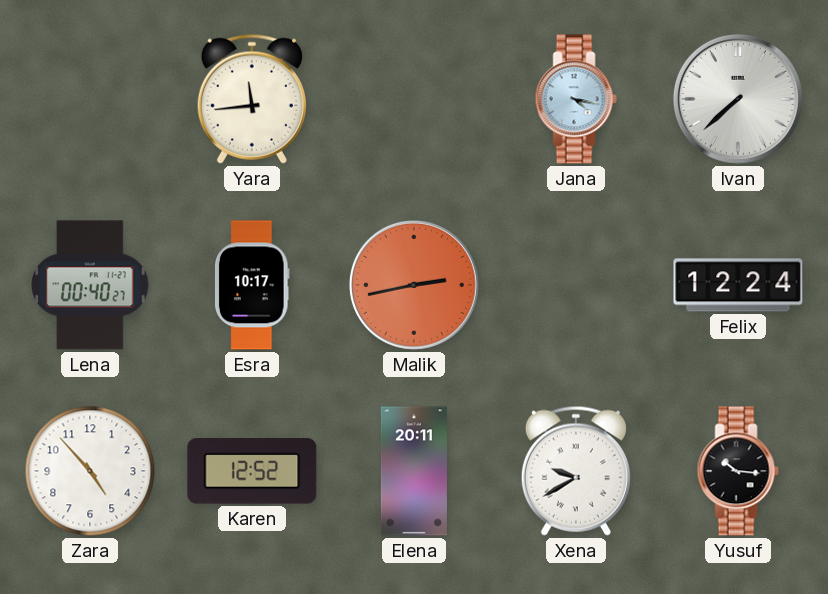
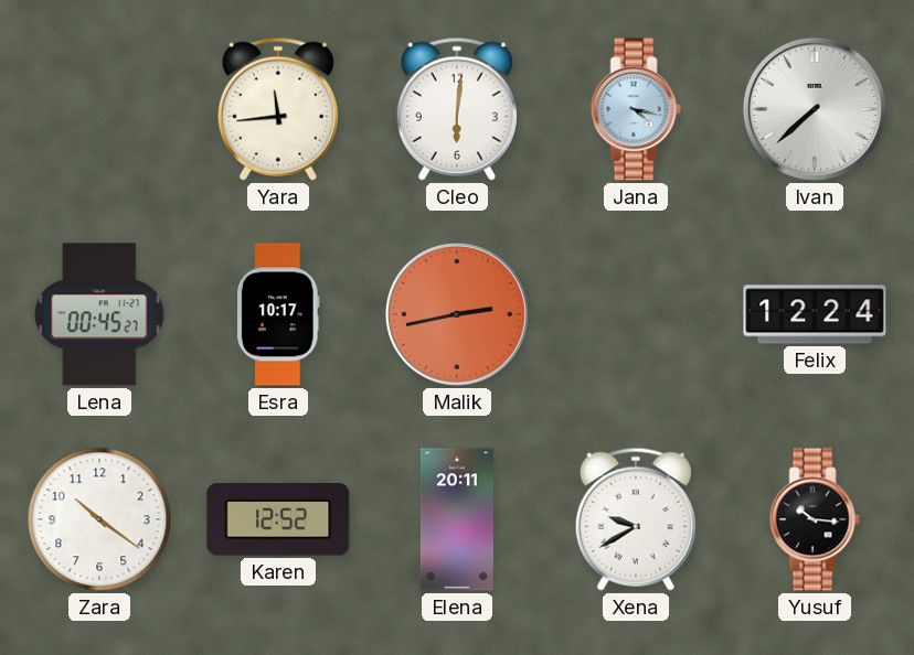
Cleo: none -> 6:01
Lena: 00:40 -> 00:45
Zara: 4:53 -> 10:21
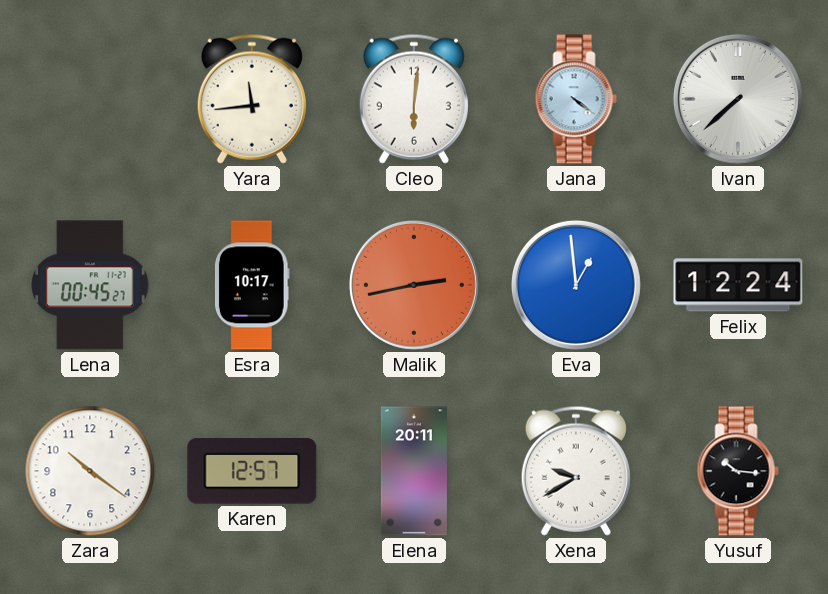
Jana: 4:17 -> 4:21
Eva: none -> 12:59
Karen: 12:52 -> 12:57
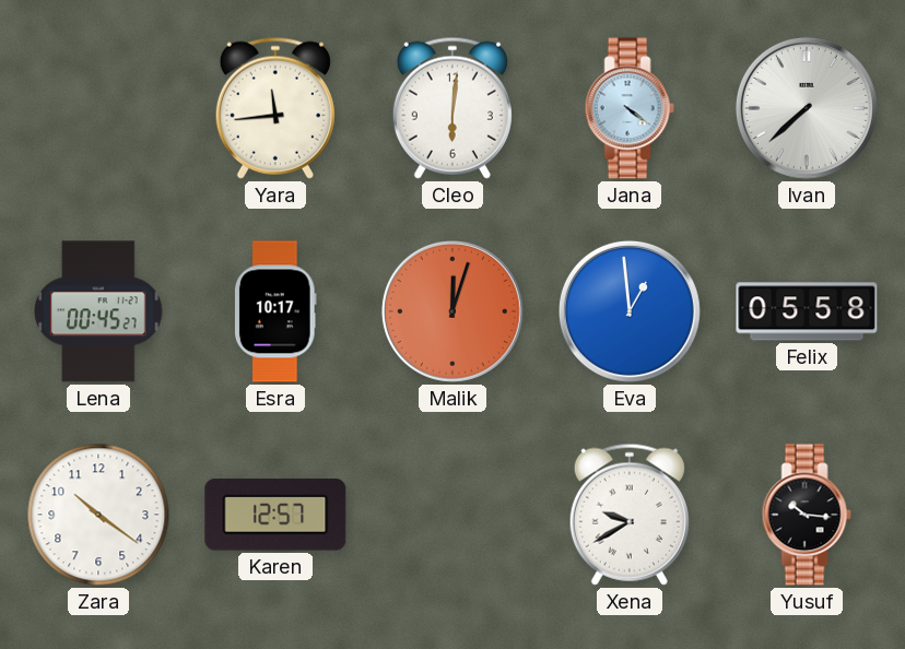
Malik: 2:43 -> 12:03
Felix: 12:24 -> 05:58
Elena: 20:11 -> none
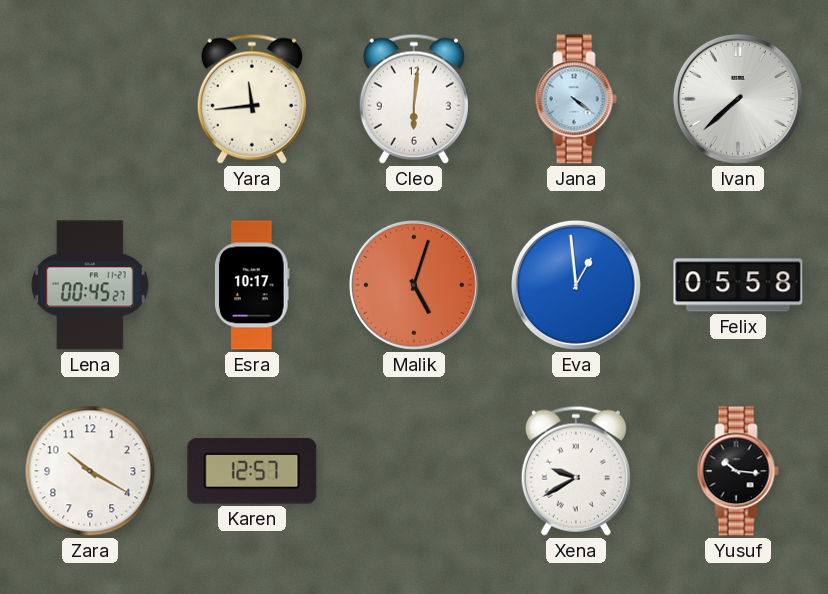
Malik: 12:03 -> 5:03
Zara: 10:21 -> 10:20
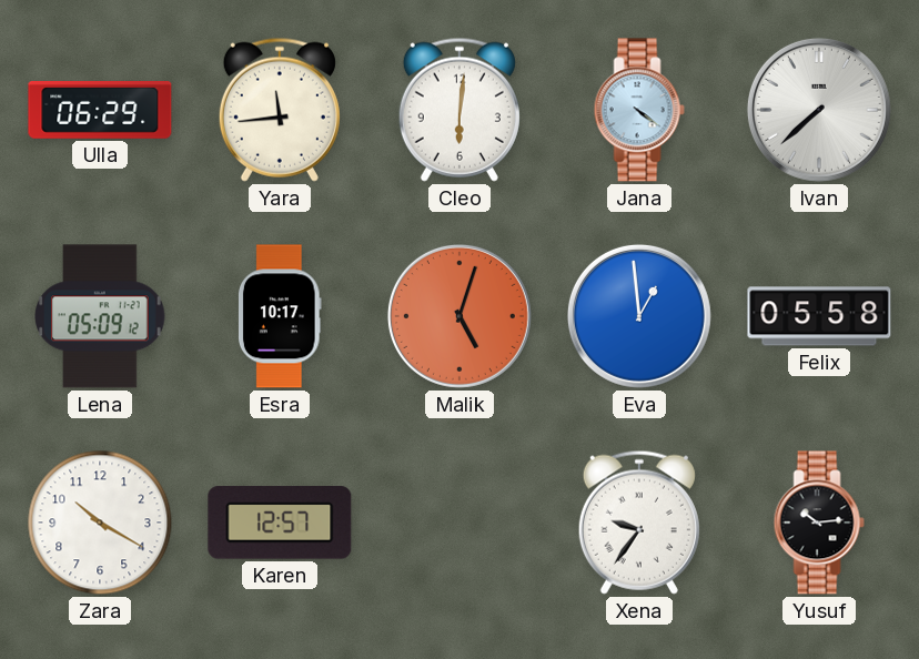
Ulla: none -> 06:29
Lena: 00:45 -> 05:09
Xena: 9:40 -> 9:36
Yusuf: 10:16 -> 10:14
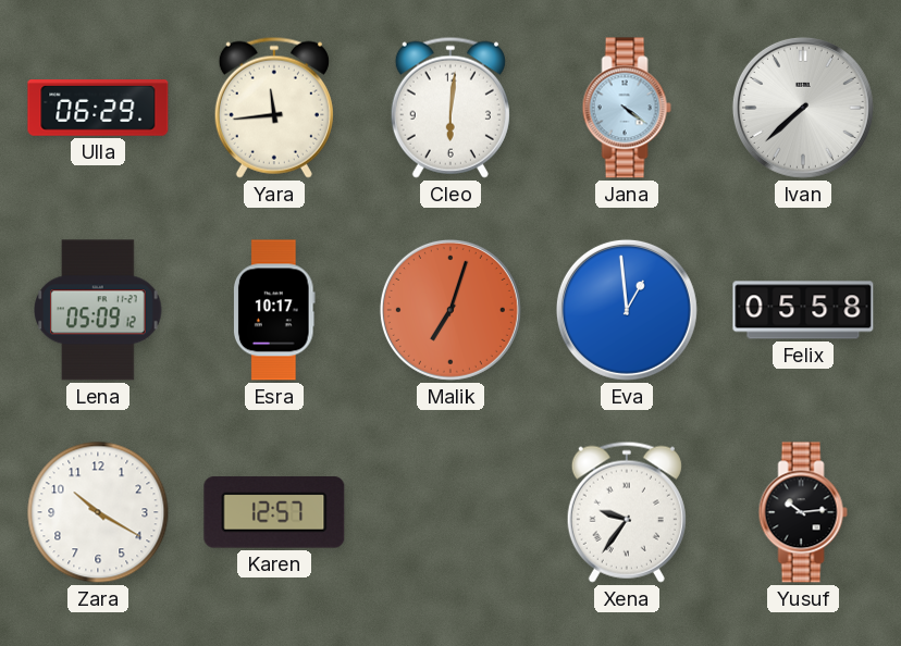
Malik: 5:03 -> 7:03
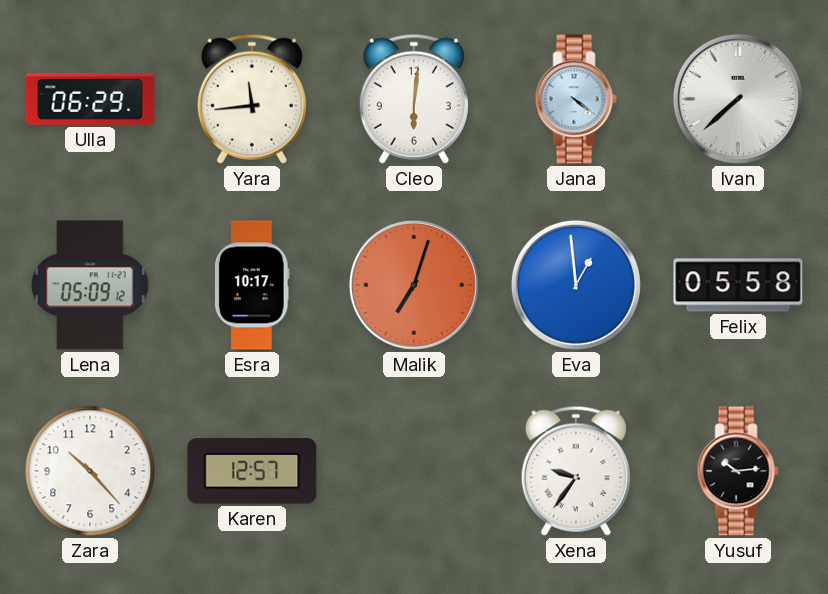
Zara: 10:20 -> 10:23
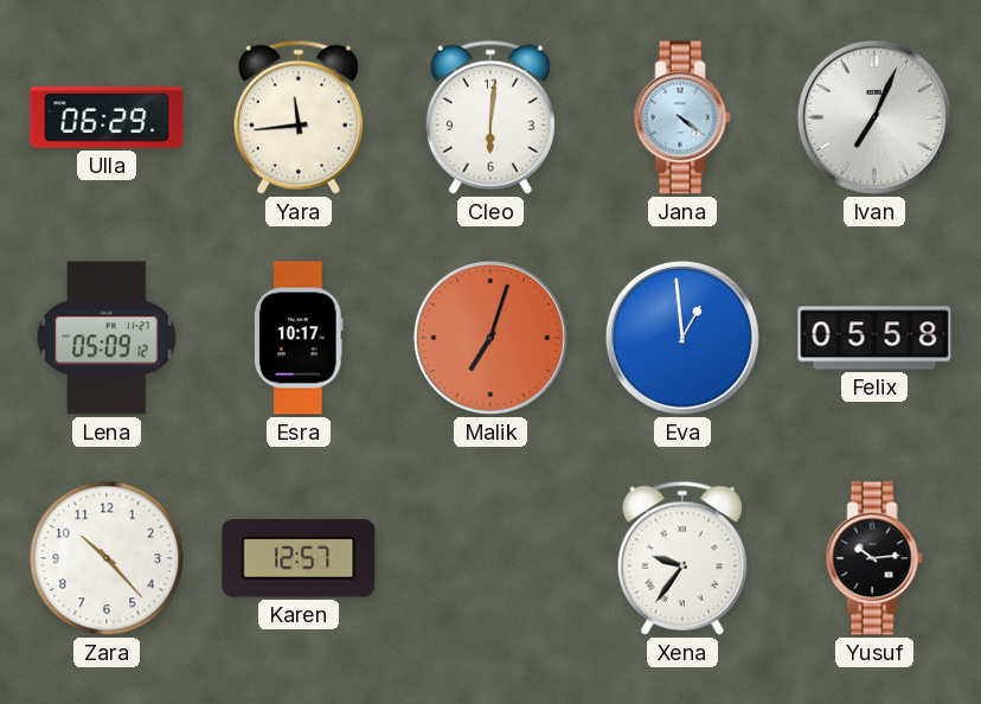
Ivan: 7:38 -> 7:04
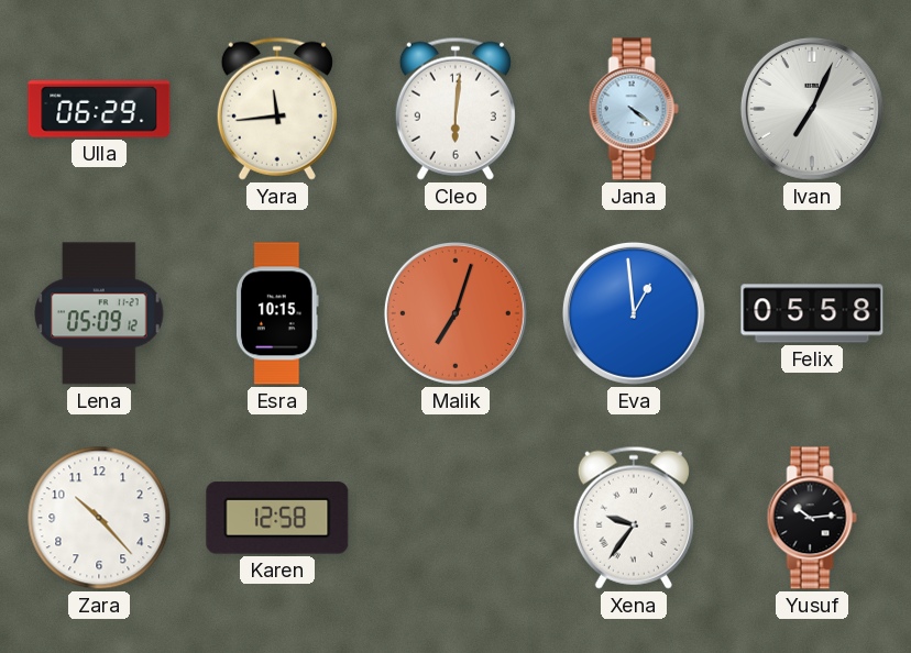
Esra: 10:17 -> 10:15
Karen: 12:57 -> 12:58
